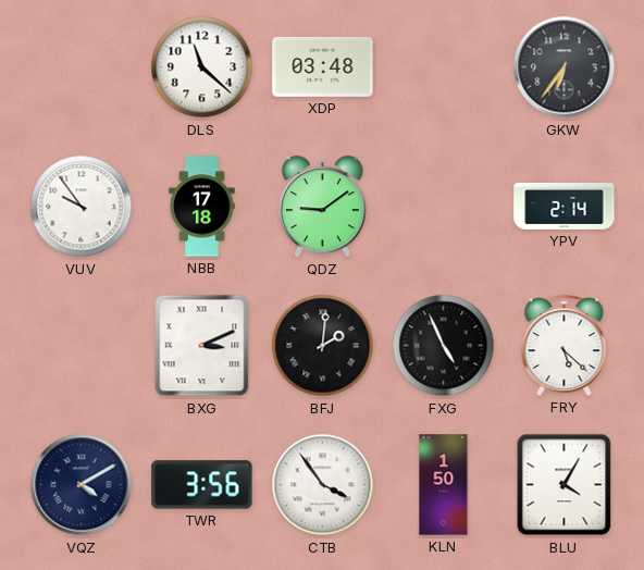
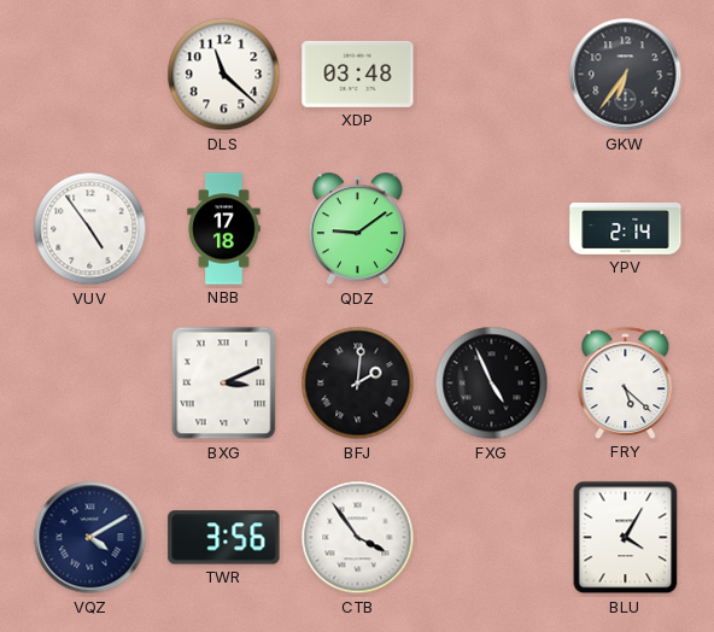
VUV: 9:54 -> 4:54
KLN: 1:50 -> none
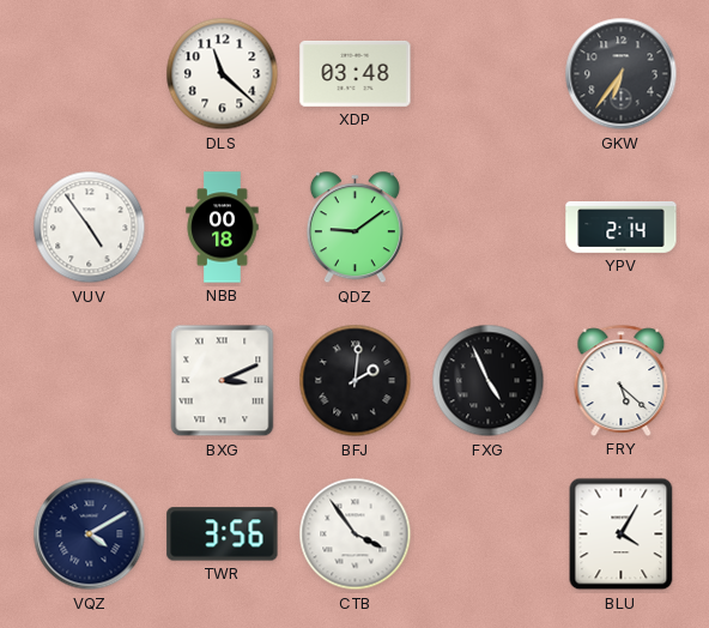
NBB: 17:18 -> 00:18
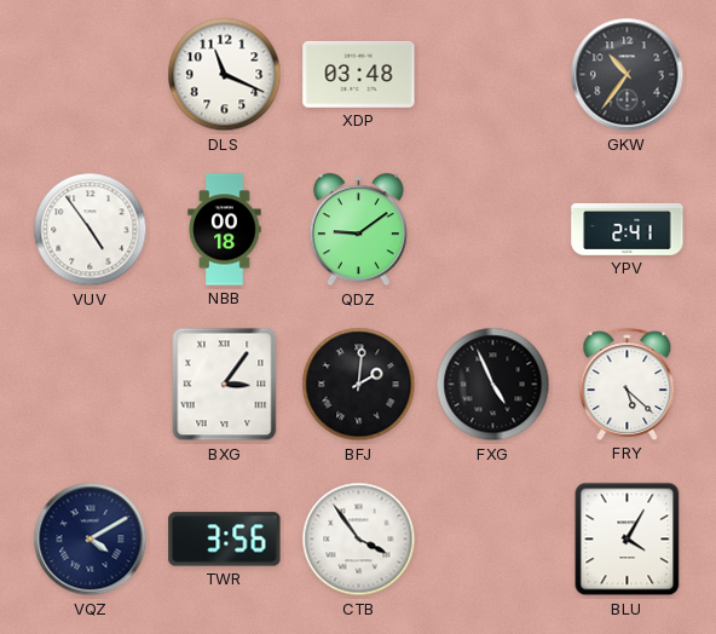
DLS: 11:22 -> 11:19
GKW: 6:36 -> 10:36
YPV: 2:14 -> 2:41
BXG: 3:11 -> 3:06
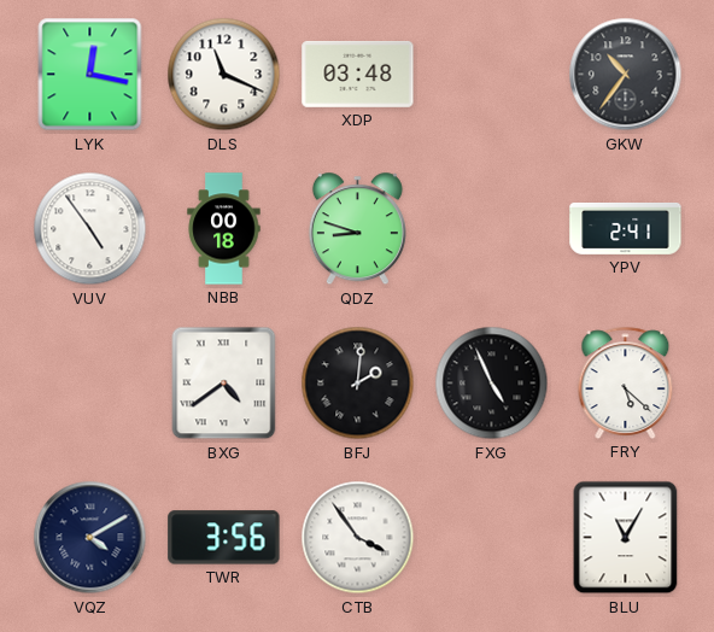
LYK: none -> 12:17
QDZ: 9:09 -> 8:48
BXG: 3:06 -> 4:39
BLU: 4:05 -> 11:05
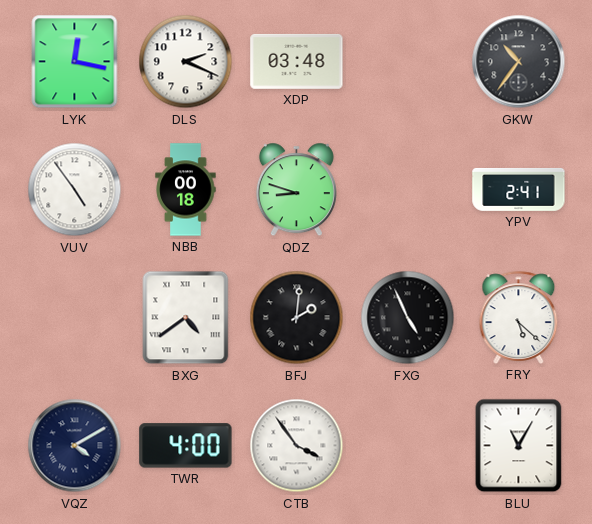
DLS: 11:19 -> 2:19
TWR: 3:56 -> 4:00
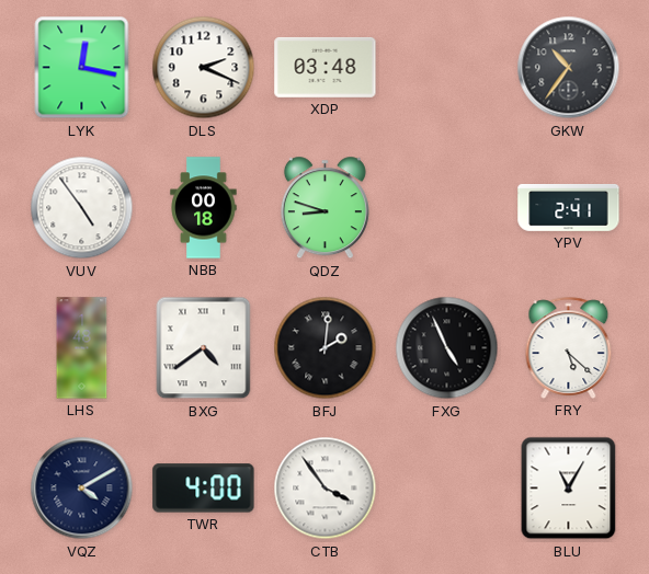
LHS: none -> 1:48
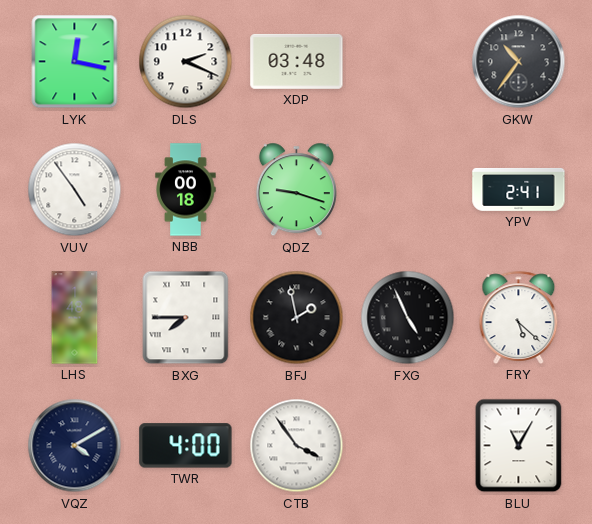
QDZ: 8:48 -> 9:18
BXG: 4:39 -> 7:45
BFJ: 2:01 -> 1:58
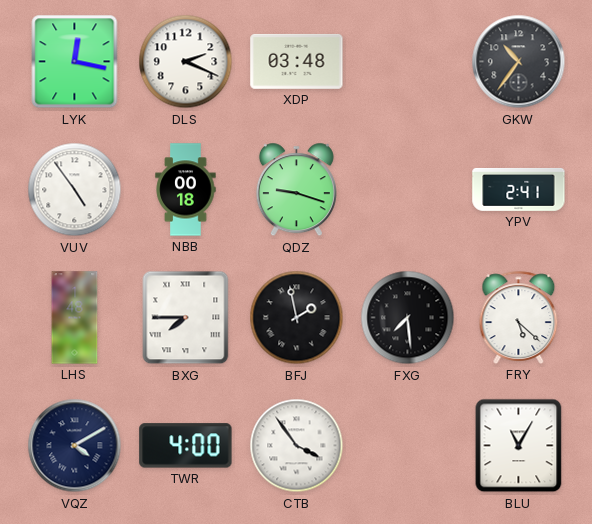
FXG: 4:56 -> 7:29
